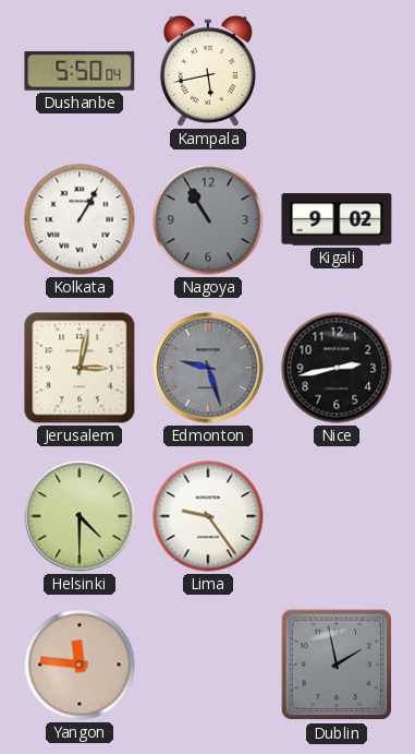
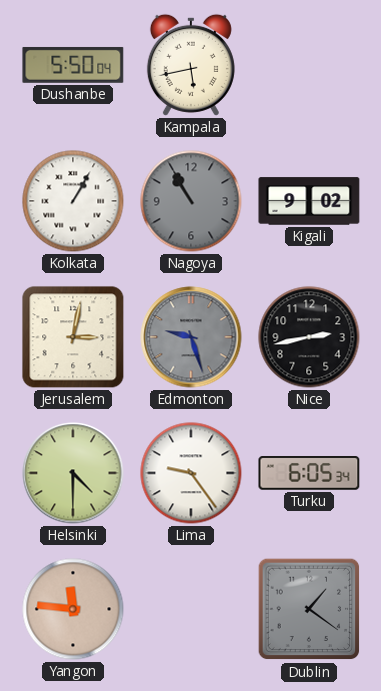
Turku: none -> 6:05
Dublin: 1:58 -> 1:21
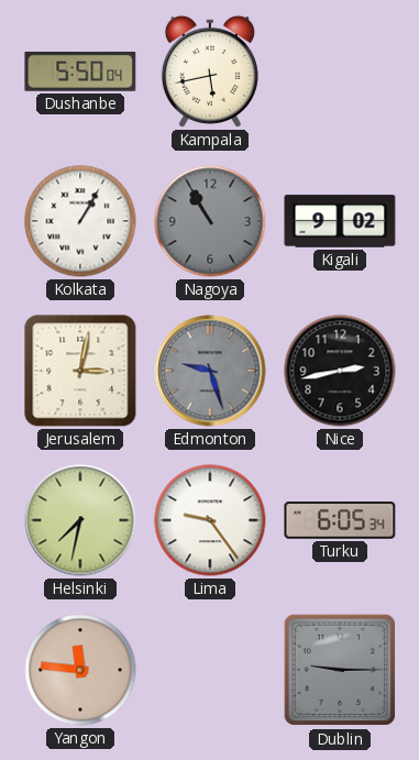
Helsinki: 4:30 -> 7:32
Dublin: 1:21 -> 9:15
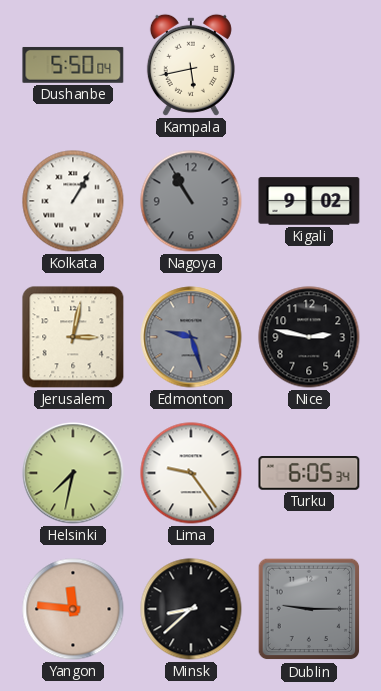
Nice: 2:43 -> 2:47
Minsk: none -> 8:38
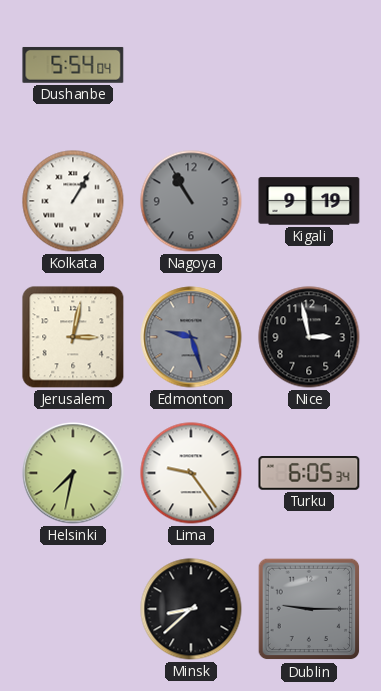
Dushanbe: 5:50 -> 5:54
Kampala: 5:43 -> none
Kigali: 9:02 -> 9:19
Nice: 2:47 -> 2:58
Yangon: 11:46 -> none
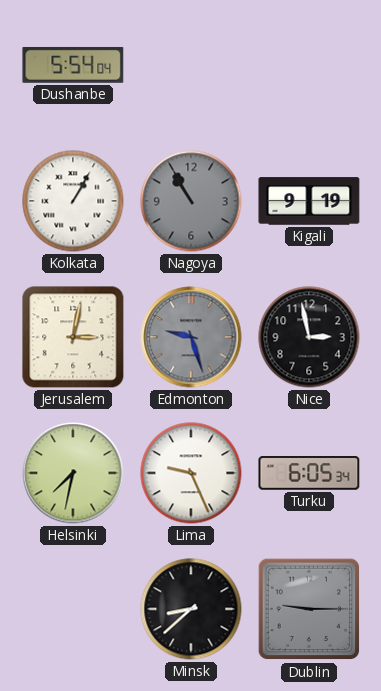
Lima: 9:24 -> 9:26
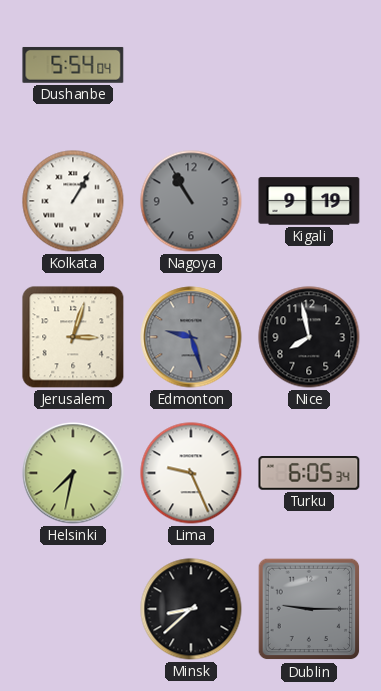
Jerusalem: 3:02 -> 3:03
Nice: 2:58 -> 7:58
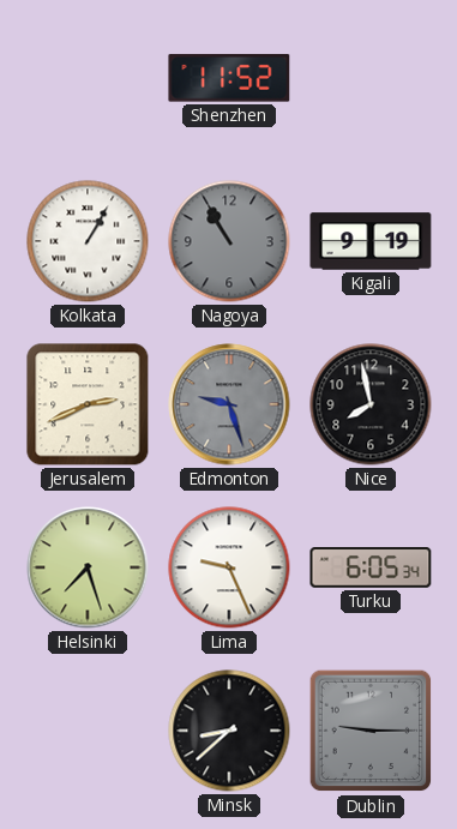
Dushanbe: 5:54 -> none
Shenzhen: none -> 11:52
Jerusalem: 3:03 -> 2:41
Helsinki: 7:32 -> 7:27
